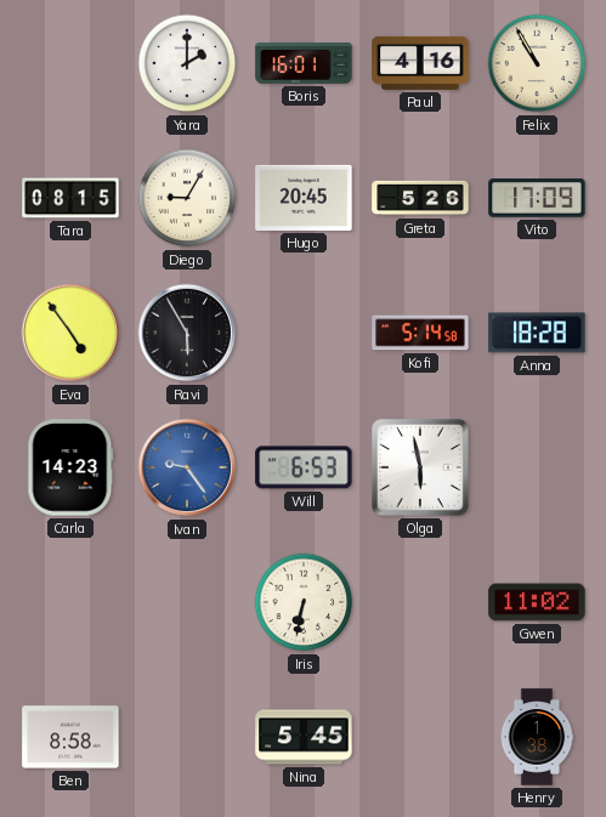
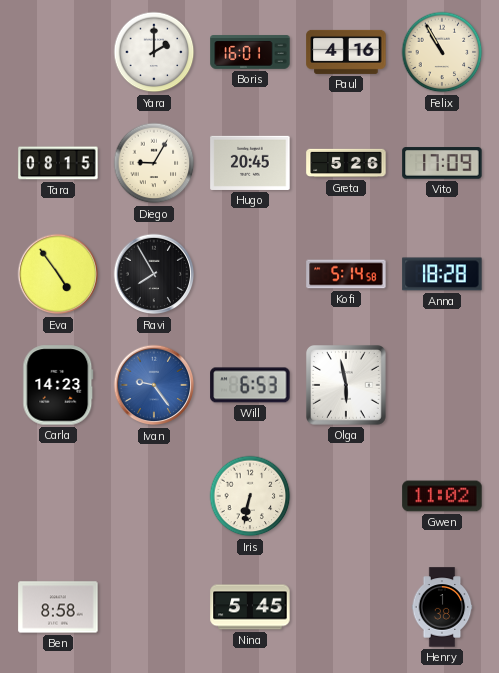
Ravi: 5:55 -> 7:55
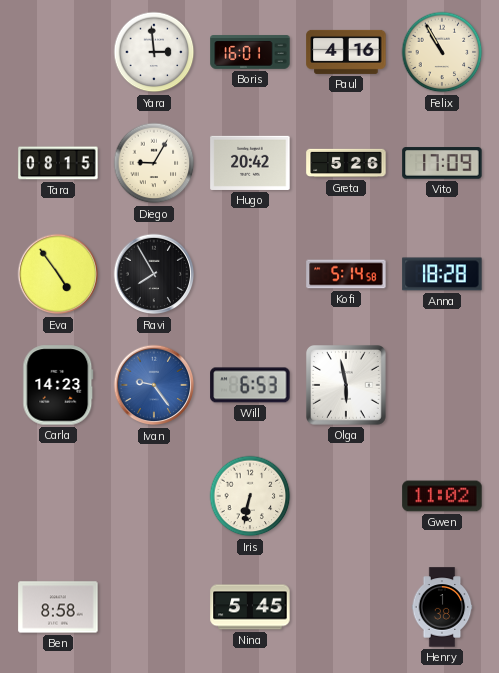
Yara: 2:00 -> 2:59
Hugo: 20:45 -> 20:42
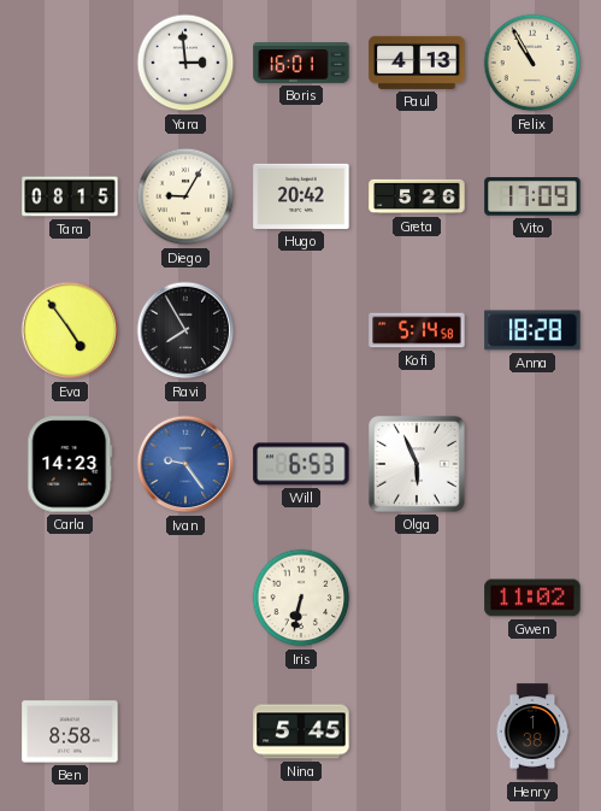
Paul: 4:16 -> 4:13
Olga: 5:58 -> 5:56
